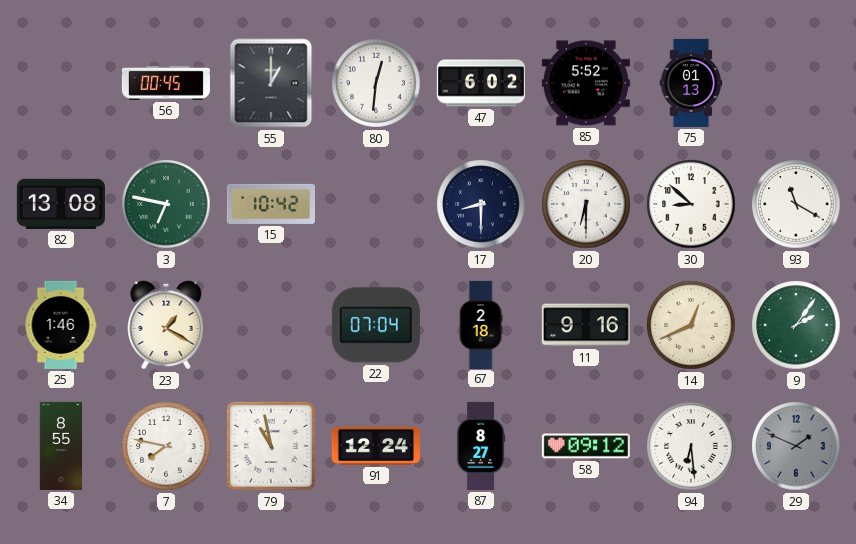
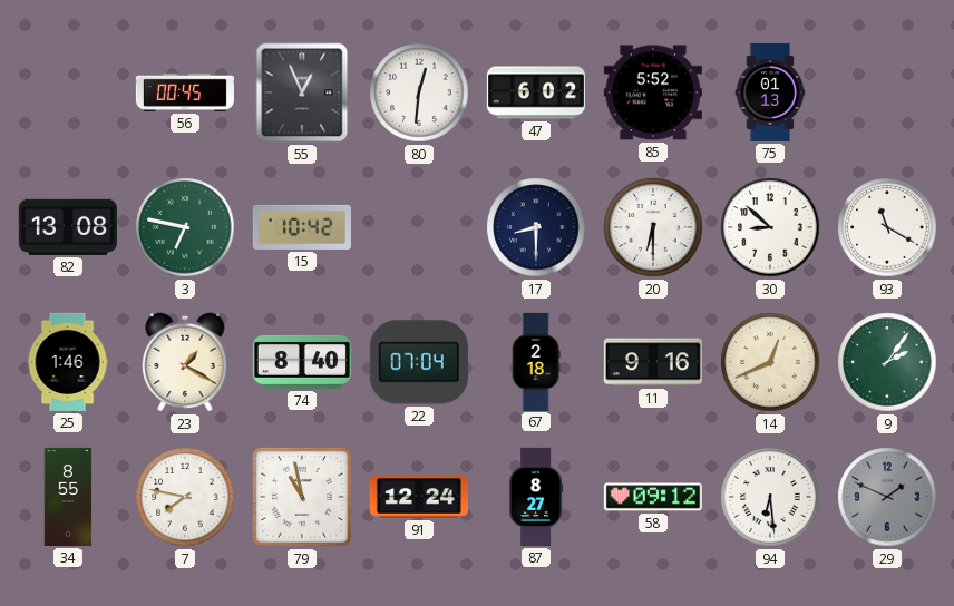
55: 1:00 -> 12:56
74: none -> 8:40
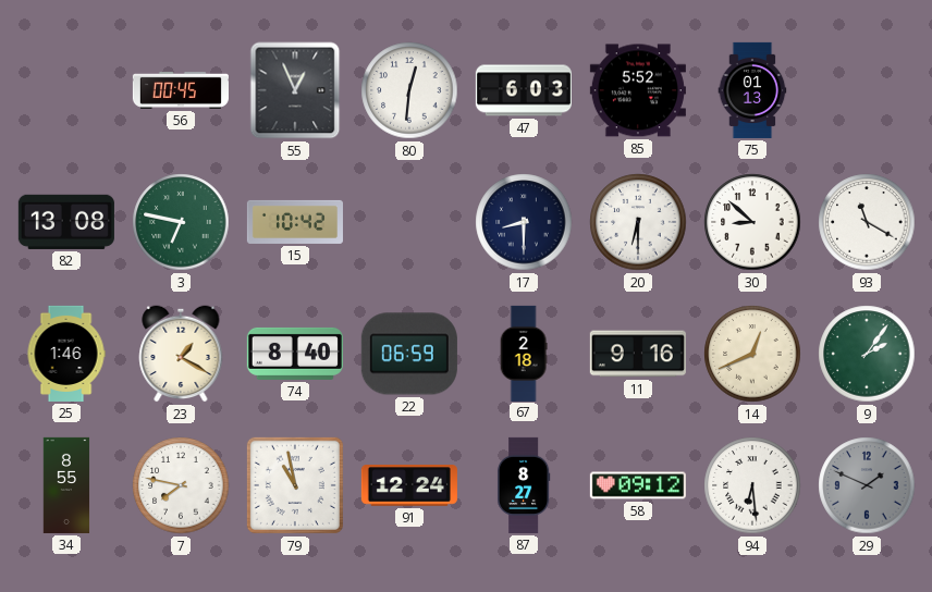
47: 6:02 -> 6:03
22: 07:04 -> 06:59
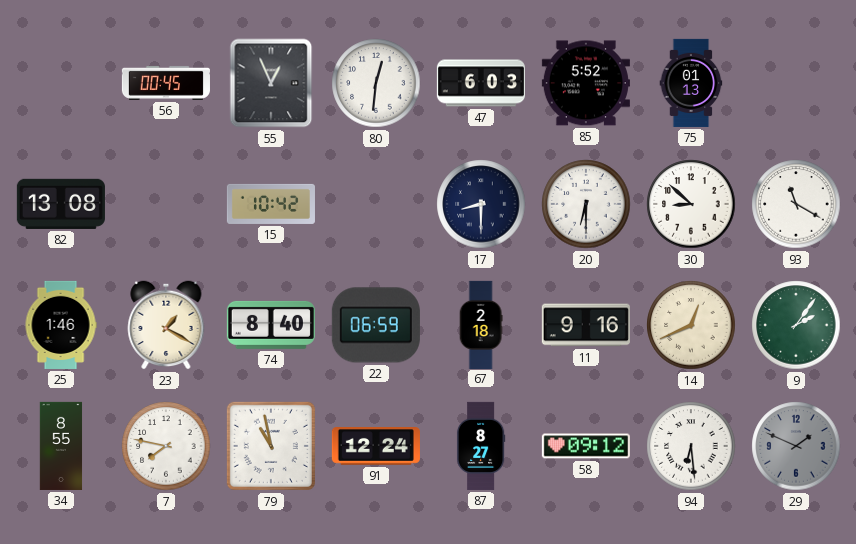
3: 6:47 -> none
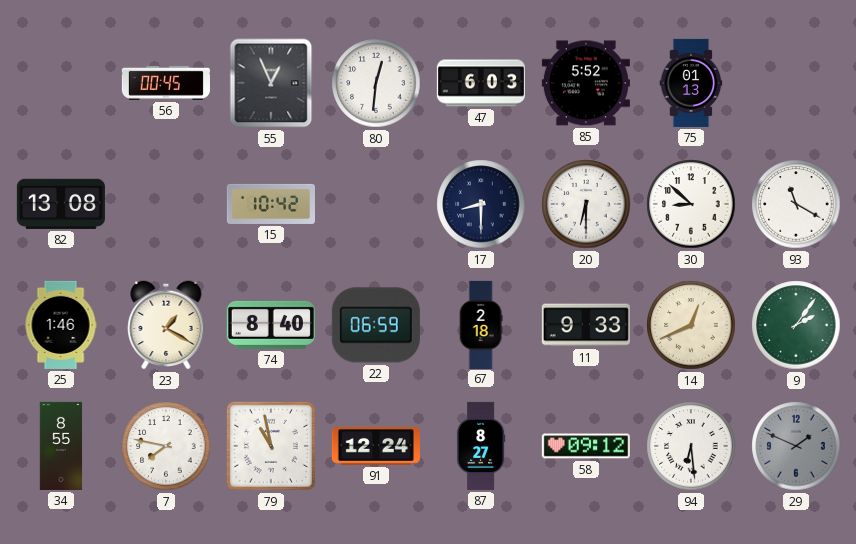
11: 9:16 -> 9:33
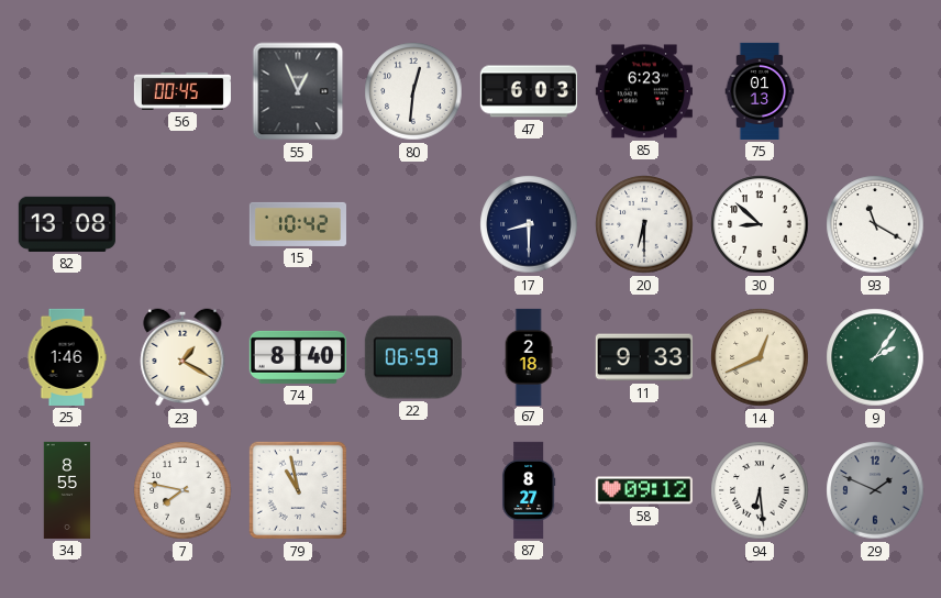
85: 5:52 -> 6:23
91: 12:24 -> none
